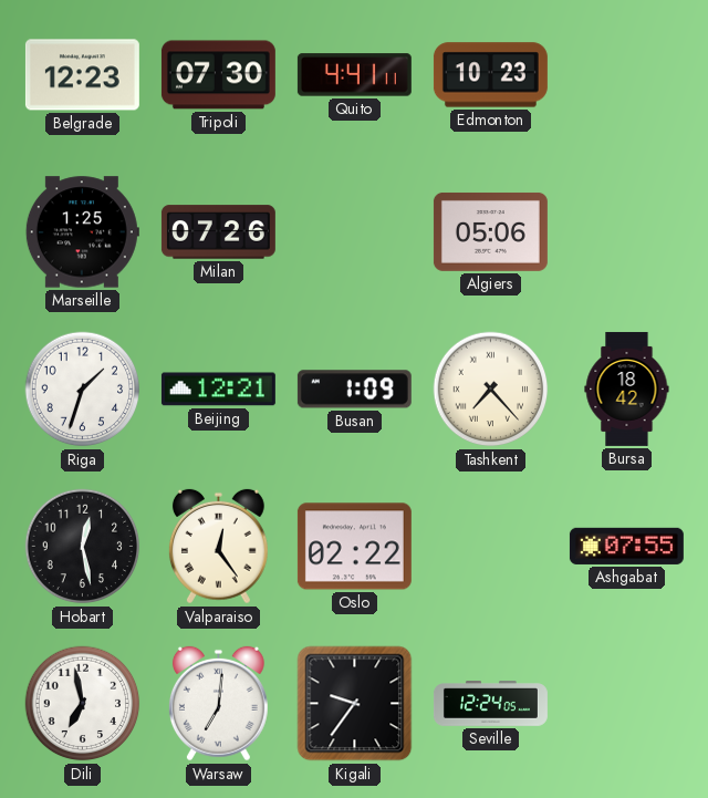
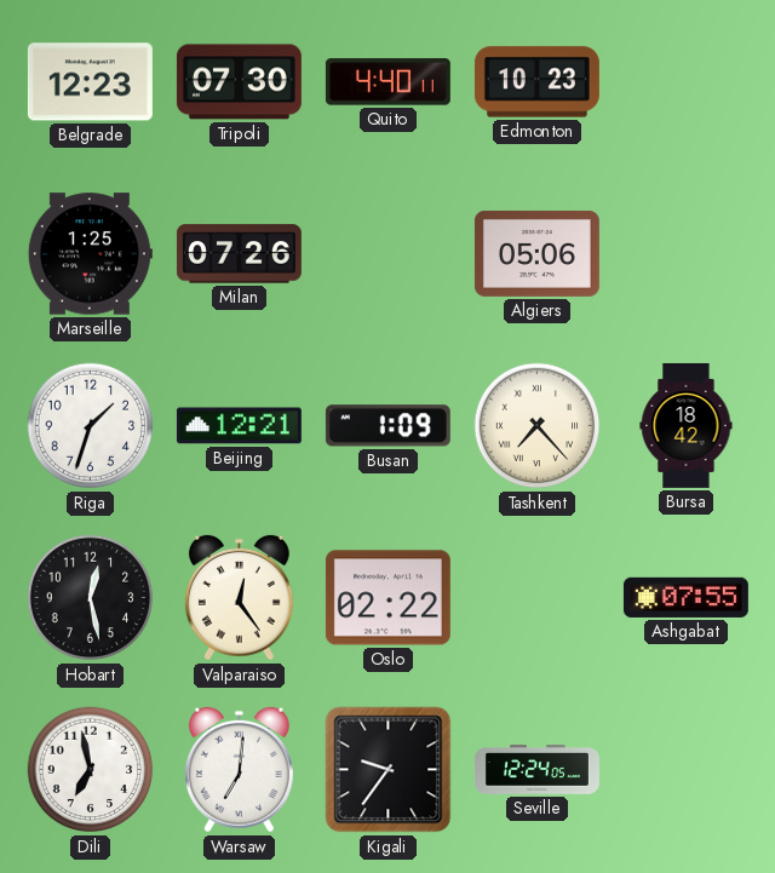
Quito: 4:41 -> 4:40
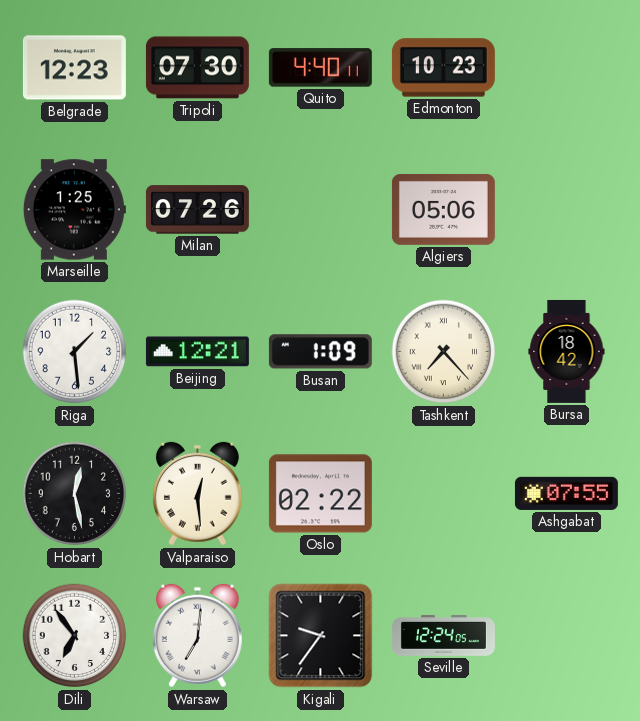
Riga: 1:33 -> 1:29
Valparaiso: 12:24 -> 12:29
Dili: 6:58 -> 6:54
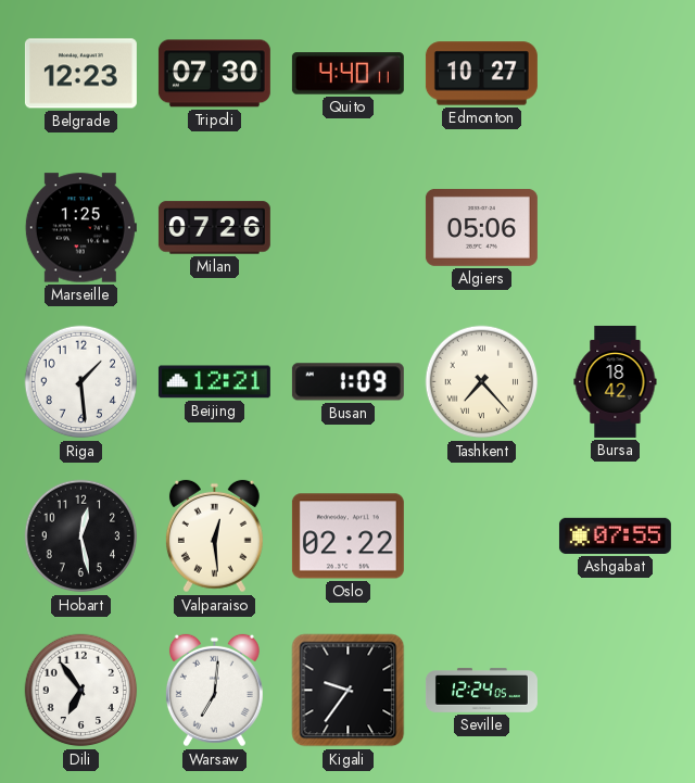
Edmonton: 10:23 -> 10:27
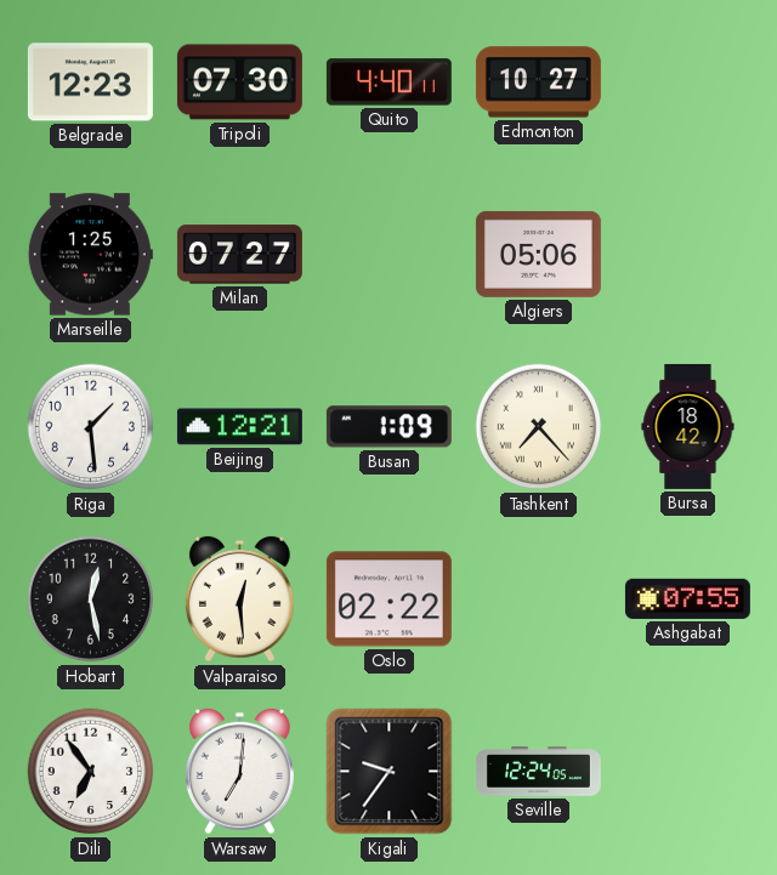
Milan: 07:26 -> 07:27
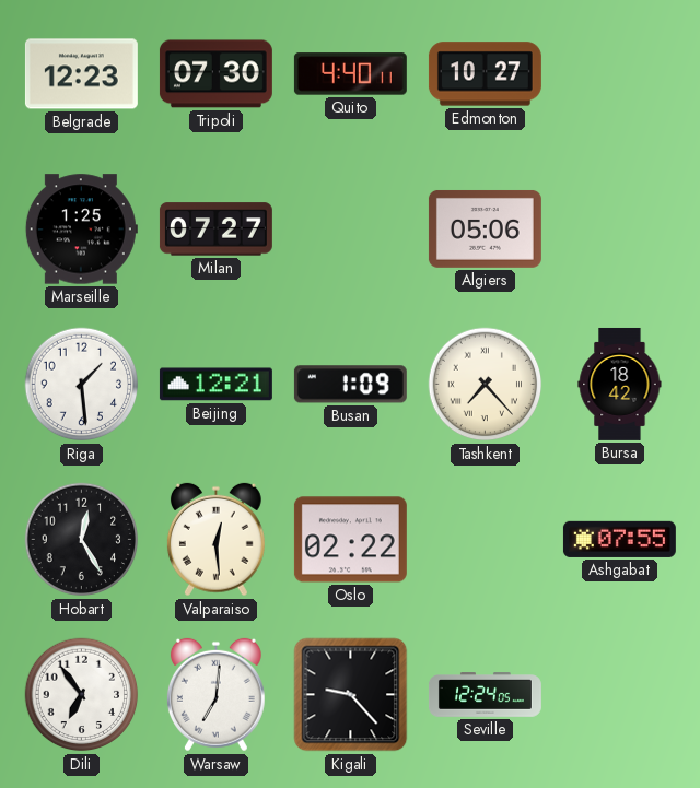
Hobart: 12:28 -> 12:25
Kigali: 9:36 -> 9:23
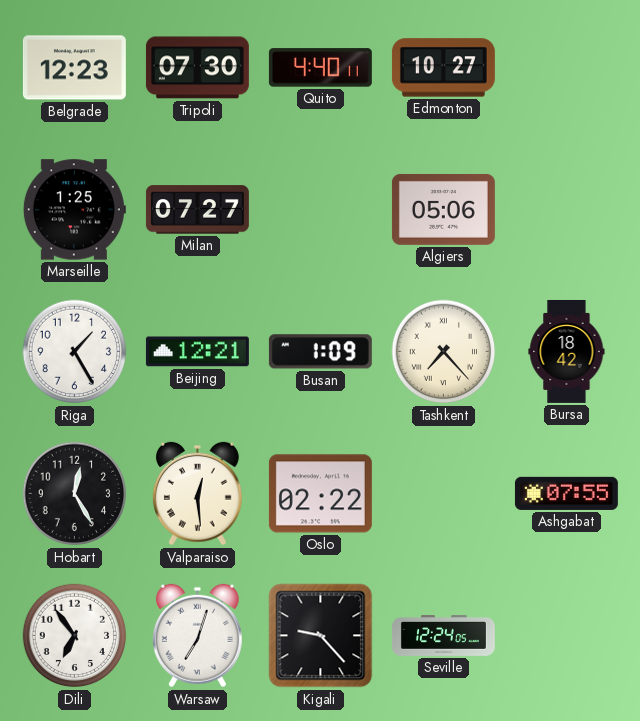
Riga: 1:29 -> 1:25
Warsaw: 7:01 -> 7:03
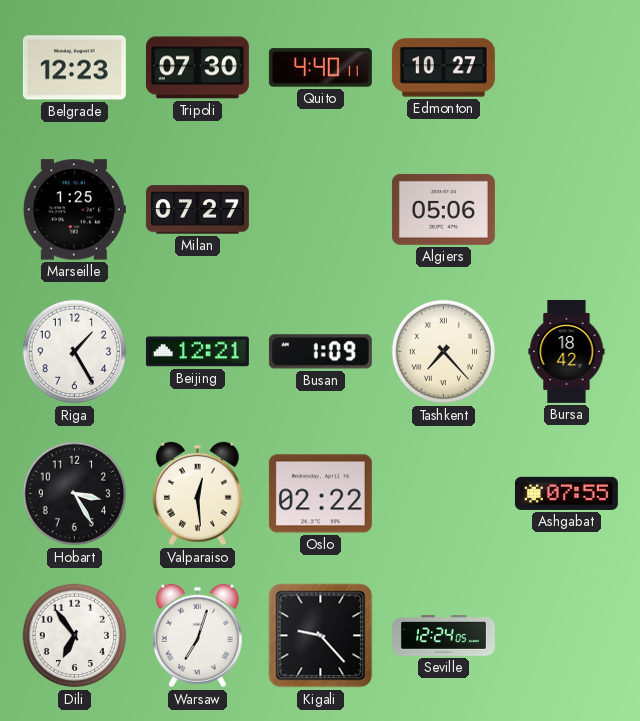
Hobart: 12:25 -> 3:25
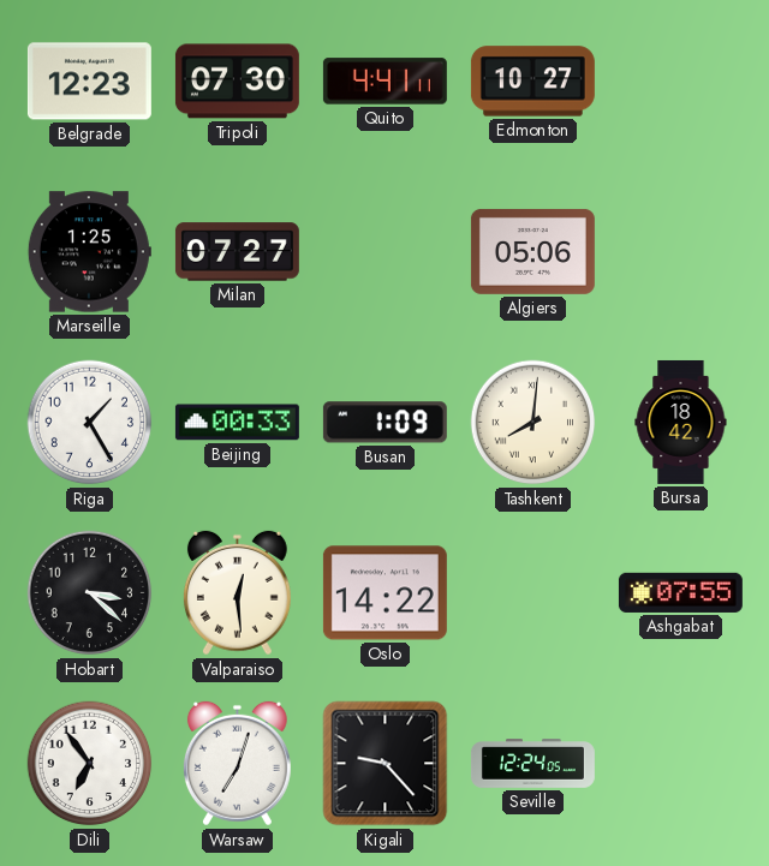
Quito: 4:40 -> 4:41
Beijing: 12:21 -> 00:33
Tashkent: 7:23 -> 8:01
Hobart: 3:25 -> 3:22
Oslo: 02:22 -> 14:22
